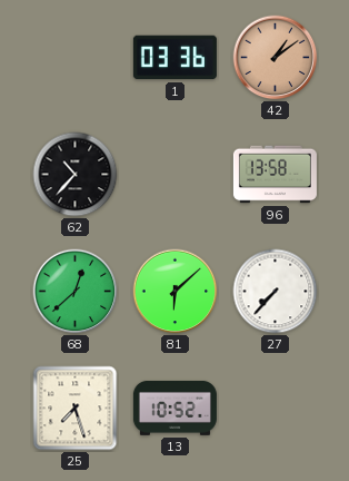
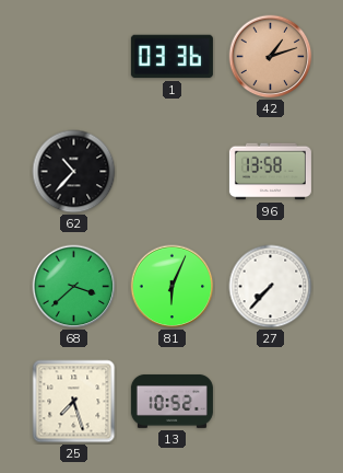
42: 1:09 -> 1:12
68: 12:38 -> 3:38
81: 6:08 -> 6:04
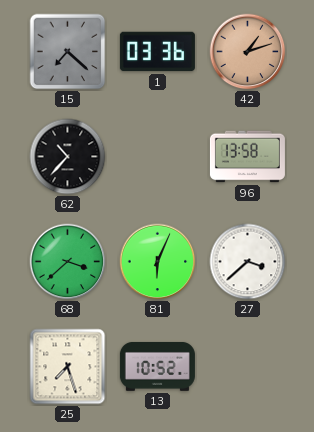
15: none -> 7:22
27: 7:37 -> 3:38
